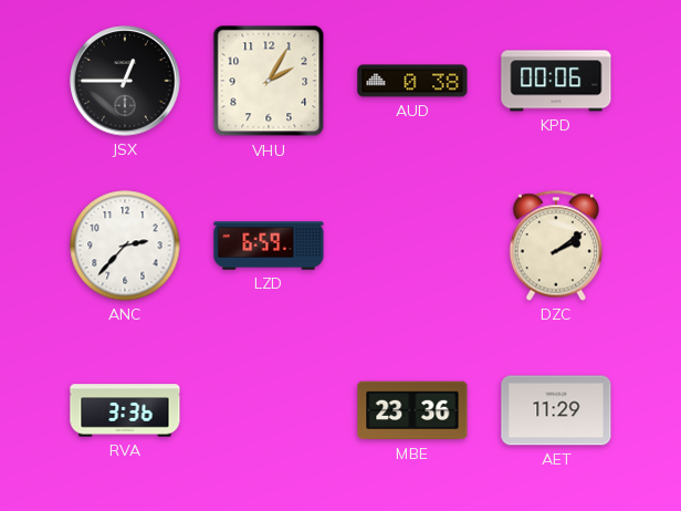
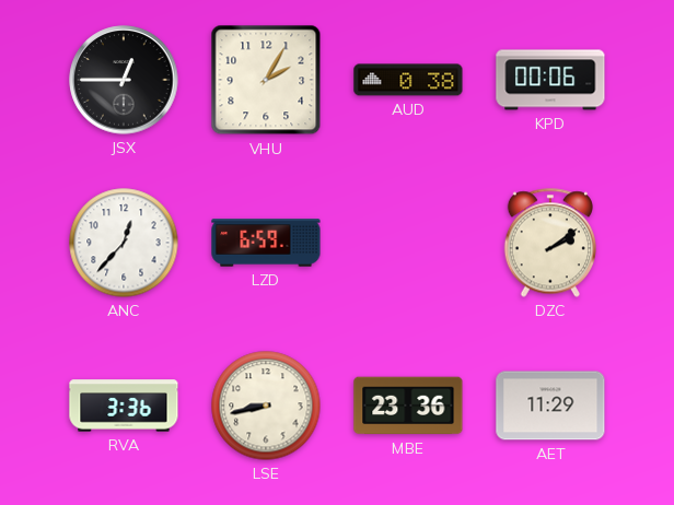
ANC: 2:37 -> 12:37
LSE: none -> 8:43
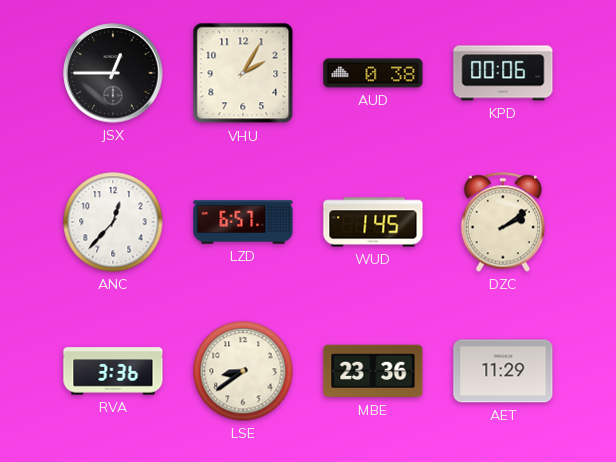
LZD: 6:59 -> 6:57
WUD: none -> 1:45
LSE: 8:43 -> 8:39
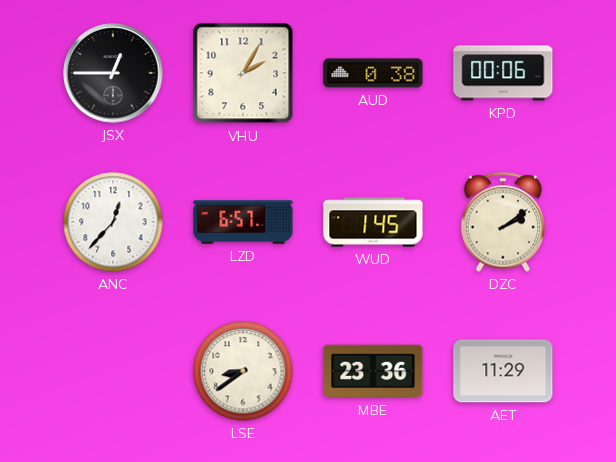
RVA: 3:36 -> none
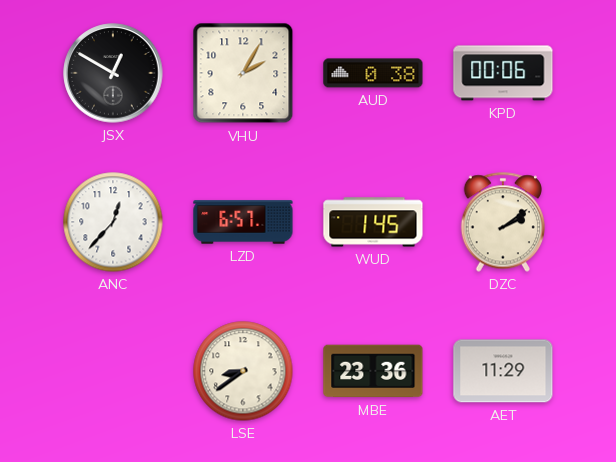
JSX: 12:45 -> 12:50
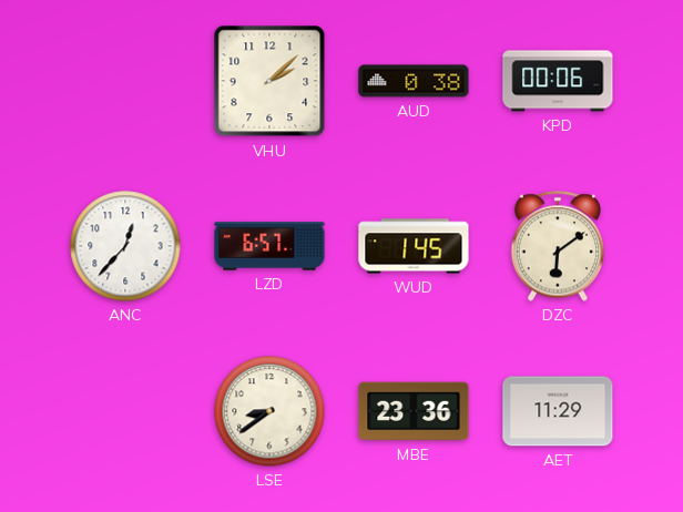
JSX: 12:50 -> none
VHU: 2:05 -> 2:08
DZC: 2:09 -> 6:09
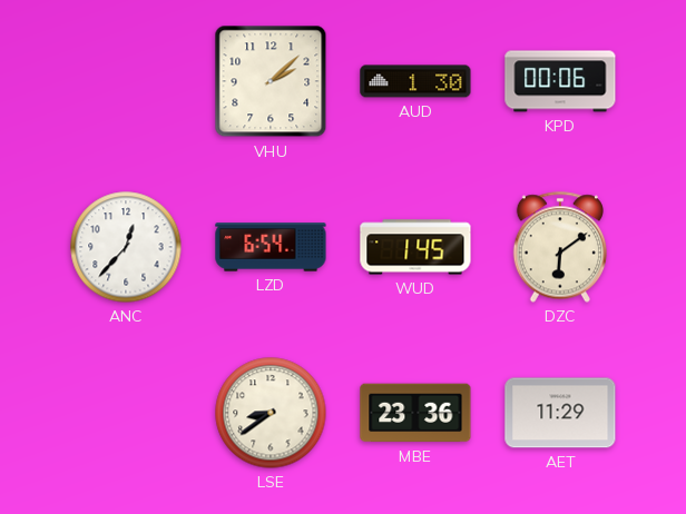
AUD: 0:38 -> 1:30
LZD: 6:57 -> 6:54
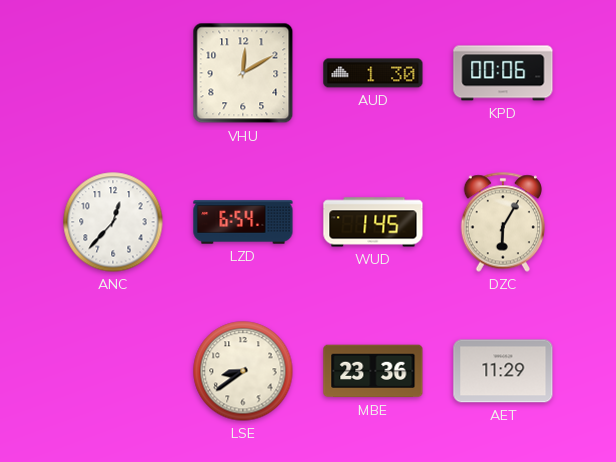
VHU: 2:08 -> 12:10
DZC: 6:09 -> 6:05
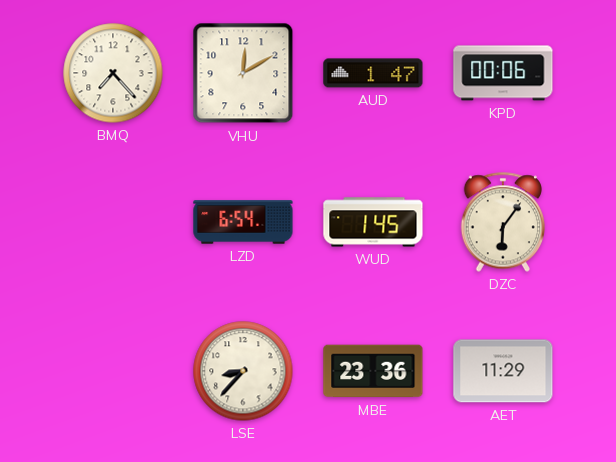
BMQ: none -> 7:23
AUD: 1:30 -> 1:47
ANC: 12:37 -> none
DZC: 6:05 -> 6:06
LSE: 8:39 -> 8:37
